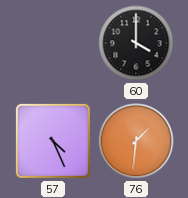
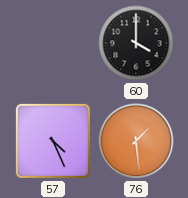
76: 1:31 -> 1:29
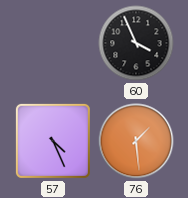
60: 4:00 -> 3:56
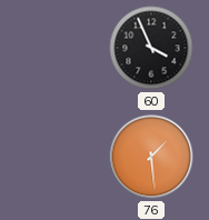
57: 4:26 -> none
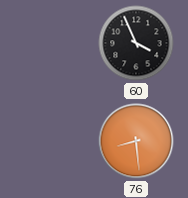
76: 1:29 -> 8:29
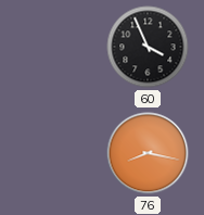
76: 8:29 -> 8:17
